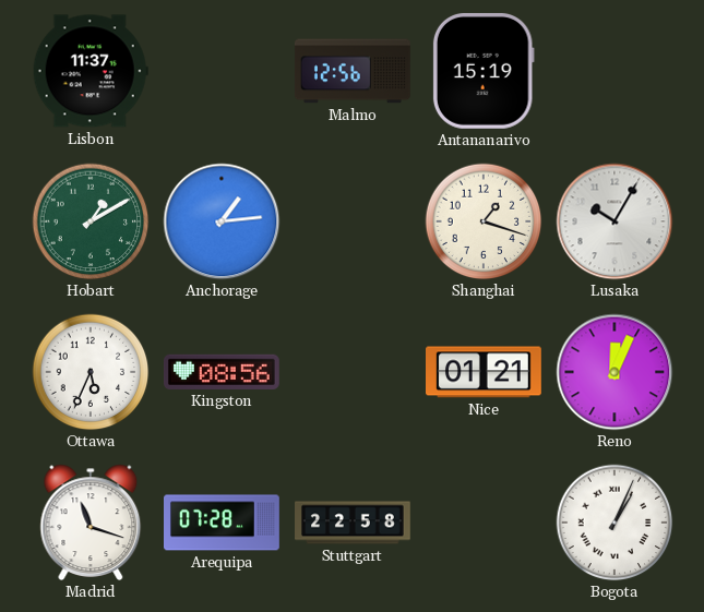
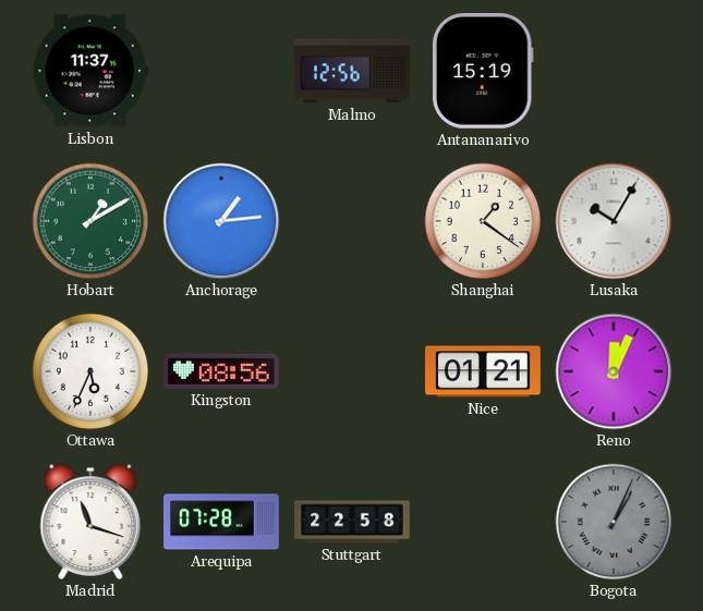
Shanghai: 1:18 -> 1:21
Bogota dial: white -> grey
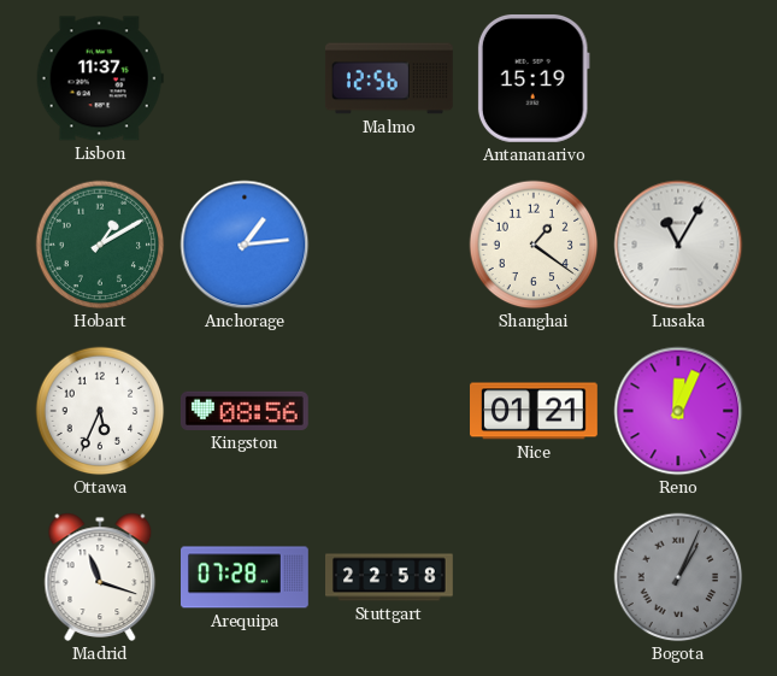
Lusaka: 10:05 -> 11:05
